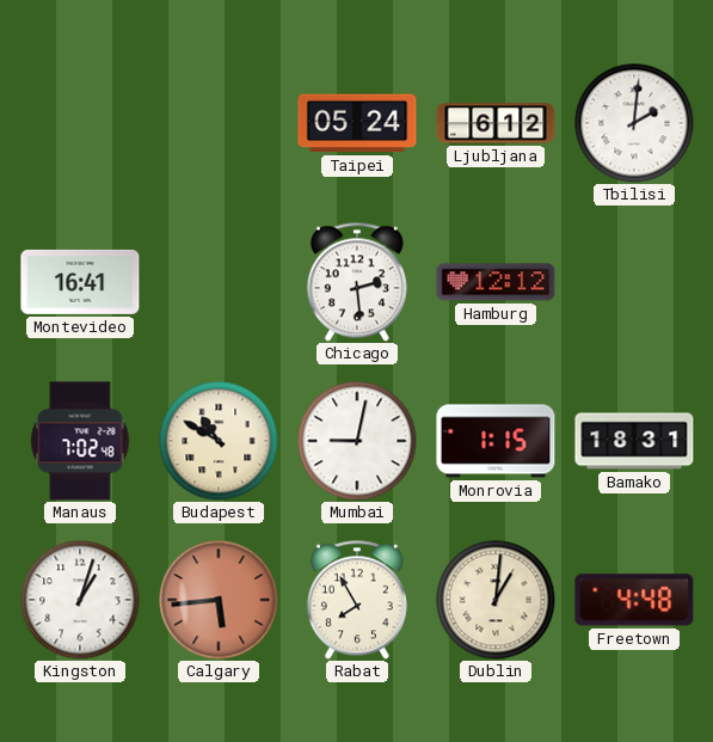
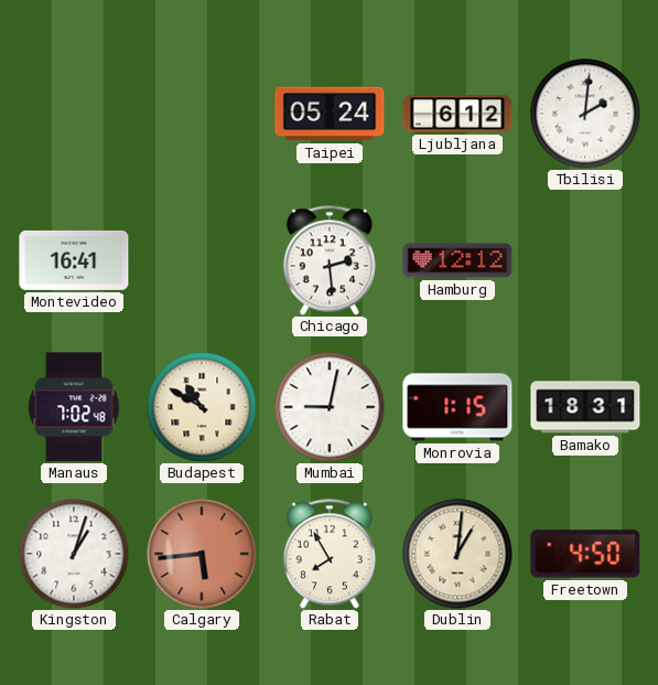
Freetown: 4:48 -> 4:50
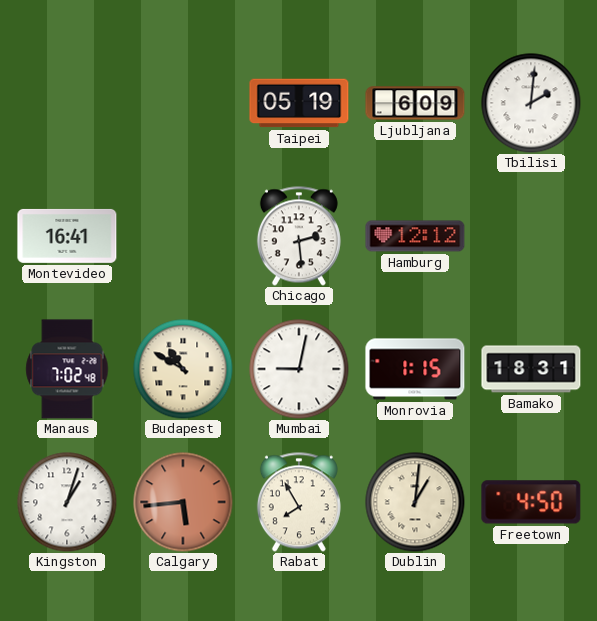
Taipei: 05:24 -> 05:19
Ljubljana: 6:12 -> 6:09
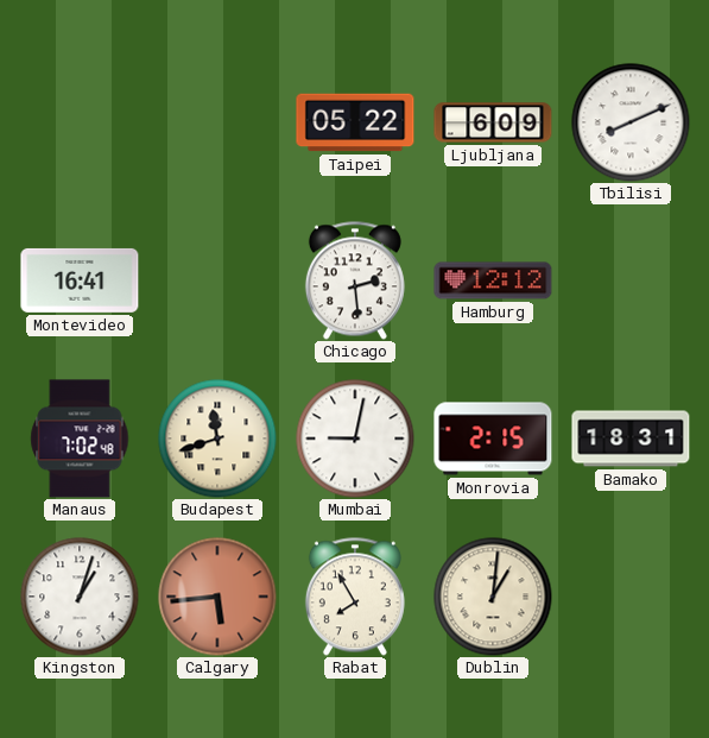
Taipei: 05:19 -> 05:22
Tbilisi: 2:01 -> 8:11
Budapest: 10:50 -> 11:42
Monrovia: 1:15 -> 2:15
Freetown: 4:50 -> none
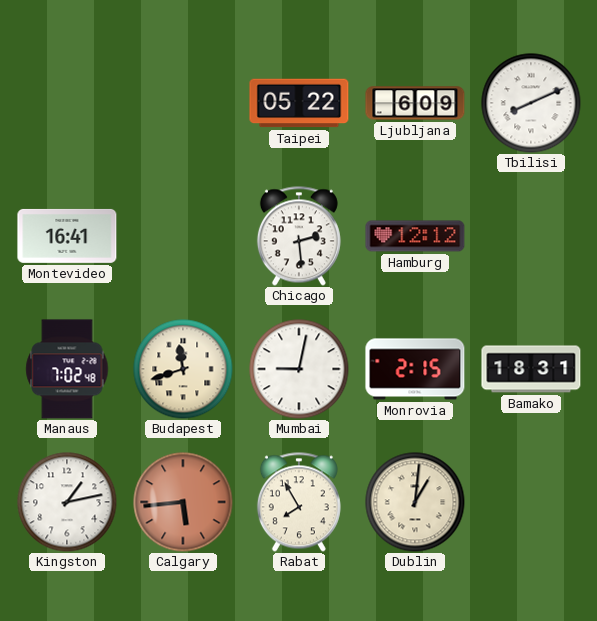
Kingston: 1:03 -> 1:13
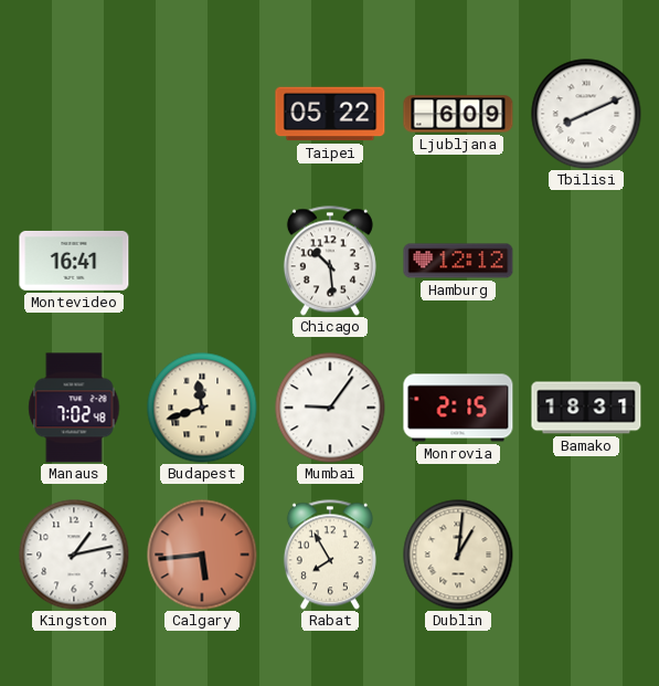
Chicago: 2:29 -> 10:29
Mumbai: 9:02 -> 9:06
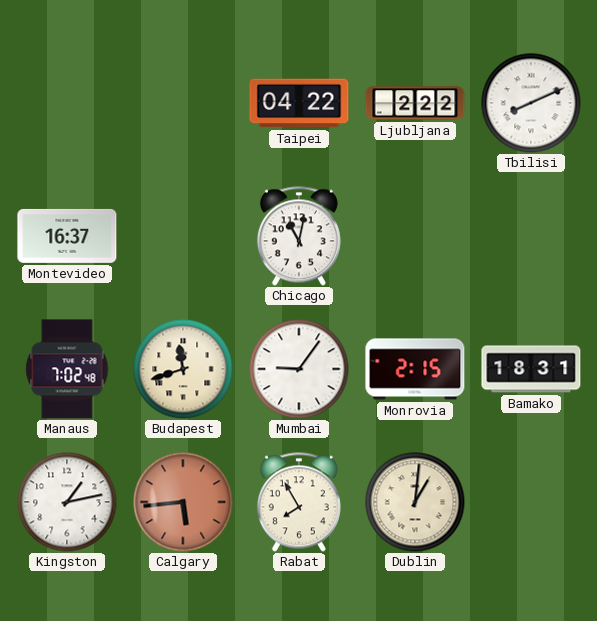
Taipei: 05:22 -> 04:22
Ljubljana: 6:09 -> 2:22
Montevideo: 16:41 -> 16:37
Chicago: 10:29 -> 11:02
Hamburg: 12:12 -> none
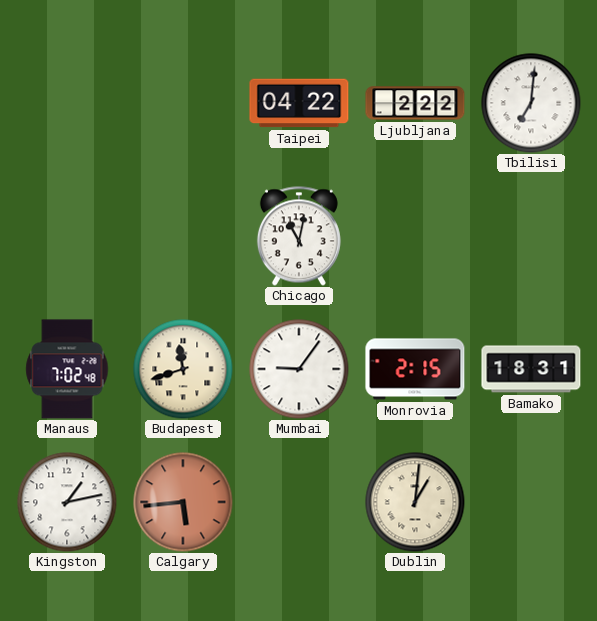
Tbilisi: 8:11 -> 7:01
Montevideo: 16:37 -> none
Rabat: 7:55 -> none
